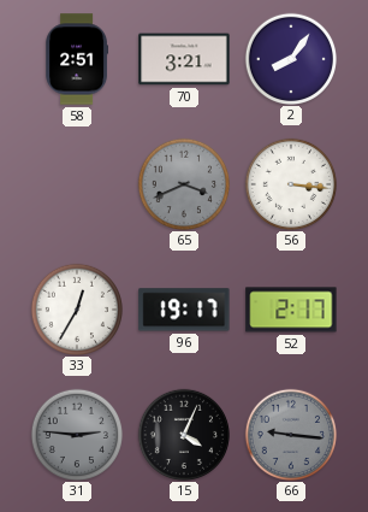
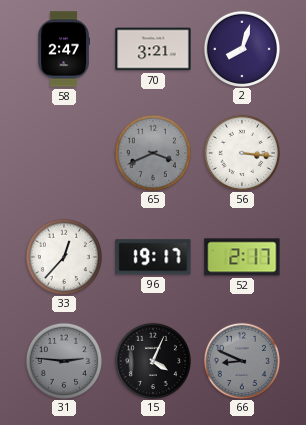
58: 2:51 -> 2:47
2: 8:06 -> 8:03
33: 12:35 -> 12:37
66: 9:16 -> 8:49
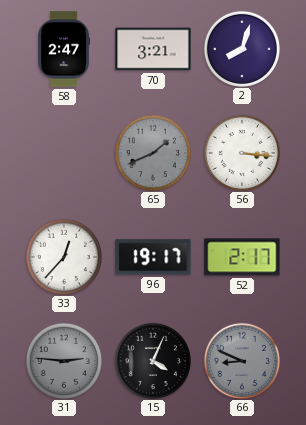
65: 3:41 -> 1:41
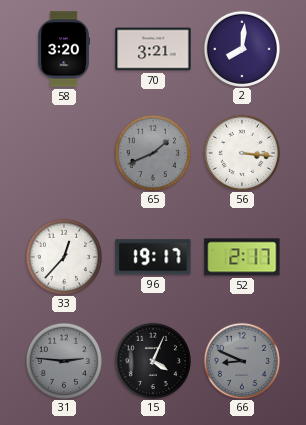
58: 2:47 -> 3:20
2: 8:03 -> 8:01
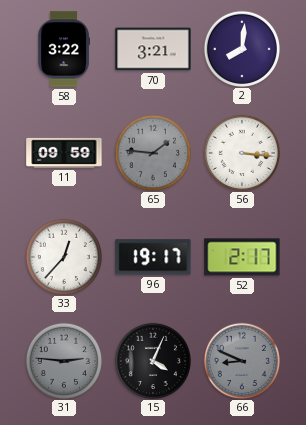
58: 3:20 -> 3:22
11: none -> 09:59
65: 1:41 -> 1:46
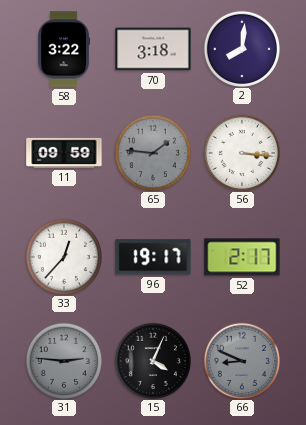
70: 3:21 -> 3:18
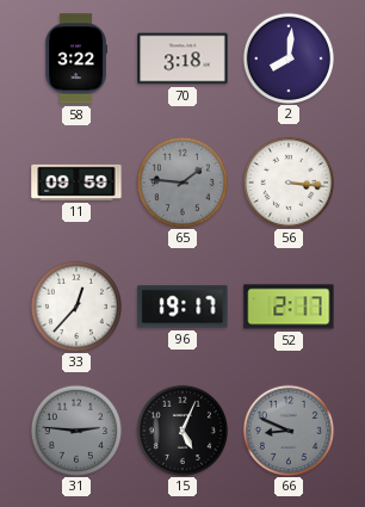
15: 4:04 -> 5:04
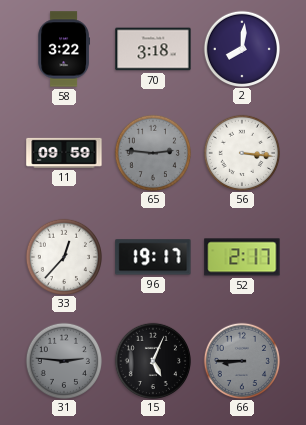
65: 1:46 -> 2:46
66: 8:49 -> 8:45
